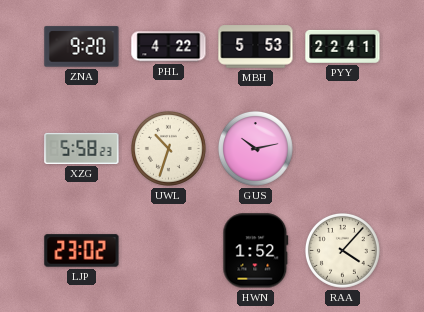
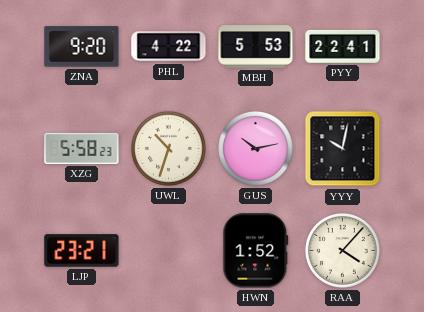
YYY: none -> 10:02
LJP: 23:02 -> 23:21
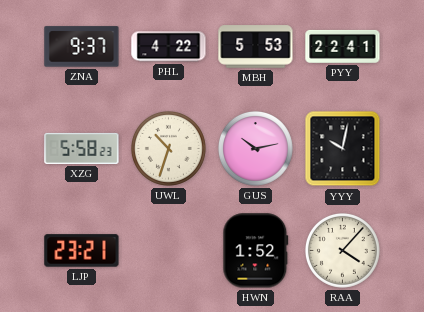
ZNA: 9:20 -> 9:37
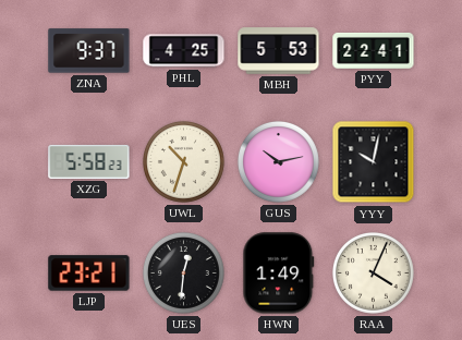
PHL: 4:22 -> 4:25
UES: none -> 12:31
HWN: 1:52 -> 1:49
RAA: 4:07 -> 4:04
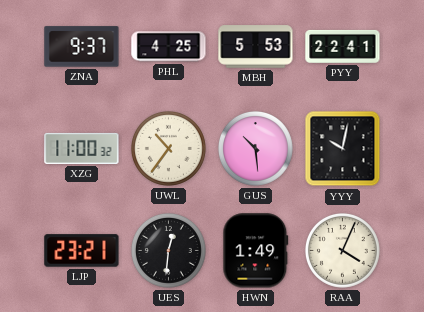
XZG: 5:58 -> 11:00
UWL: 10:33 -> 10:36
GUS: 10:13 -> 10:29
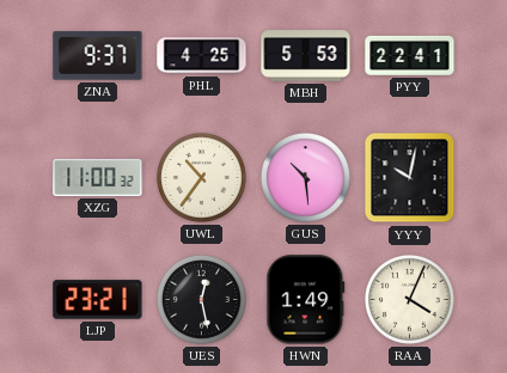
UES: 12:31 -> 12:28
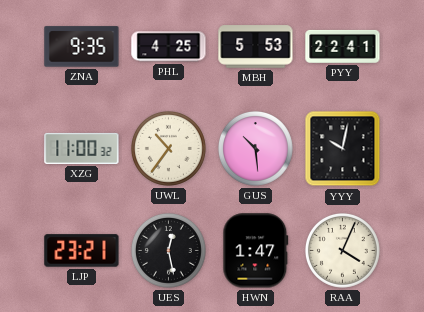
ZNA: 9:37 -> 9:35
HWN: 1:49 -> 1:47
